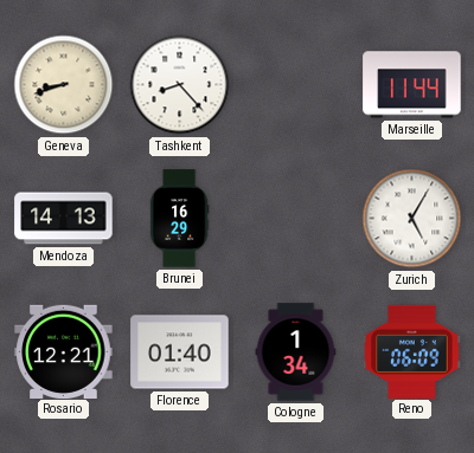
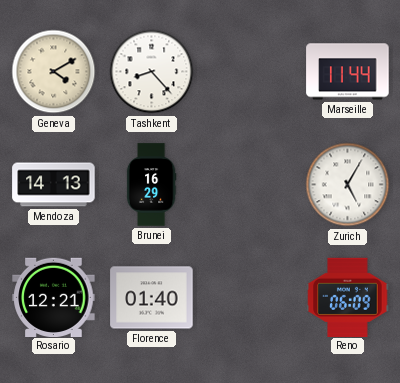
Geneva: 8:42 -> 4:10
Cologne: 1:34 -> none
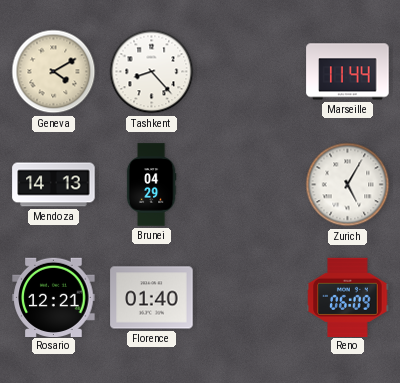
Brunei: 16:29 -> 04:29
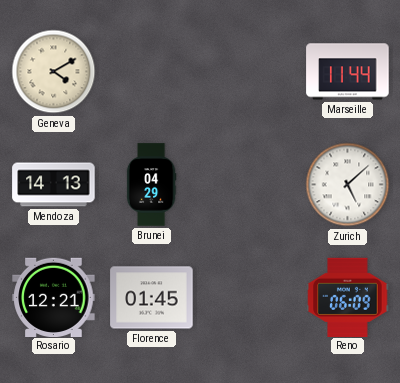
Tashkent: 8:23 -> none
Zurich: 5:05 -> 5:08
Florence: 01:40 -> 01:45
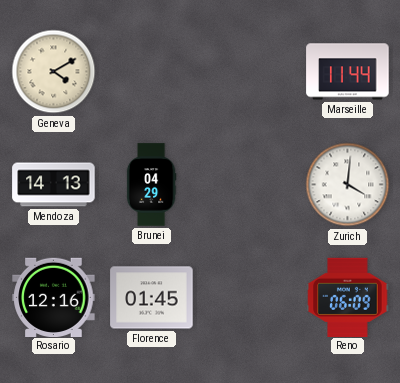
Zurich: 5:08 -> 4:01
Rosario: 12:21 -> 12:16
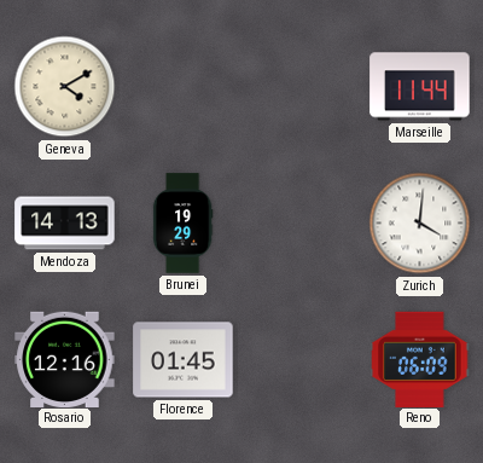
Brunei: 04:29 -> 19:29
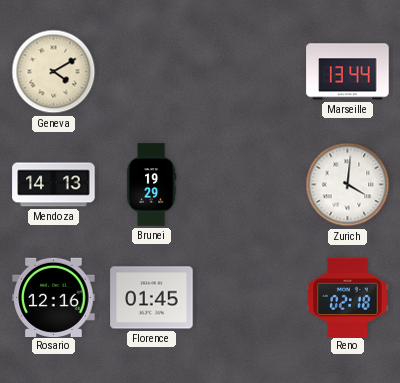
Marseille: 11:44 -> 13:44
Reno: 06:09 -> 02:18
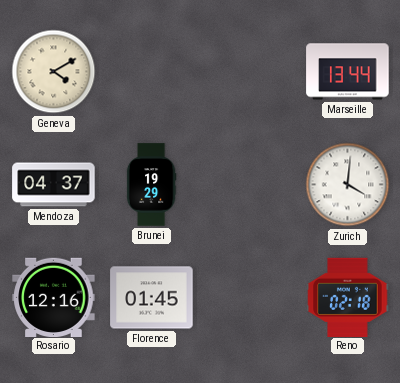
Mendoza: 14:13 -> 04:37
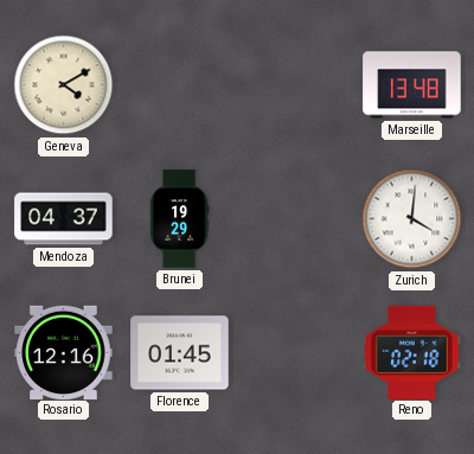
Marseille: 13:44 -> 13:48
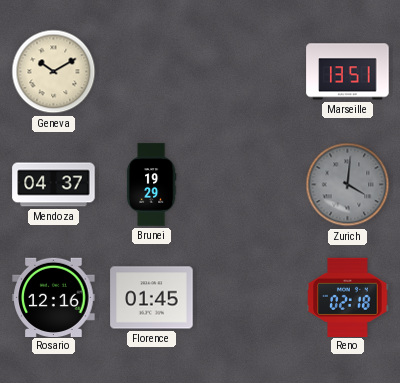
Geneva: 4:10 -> 10:10
Marseille: 13:48 -> 13:51
Zurich dial: white -> grey
